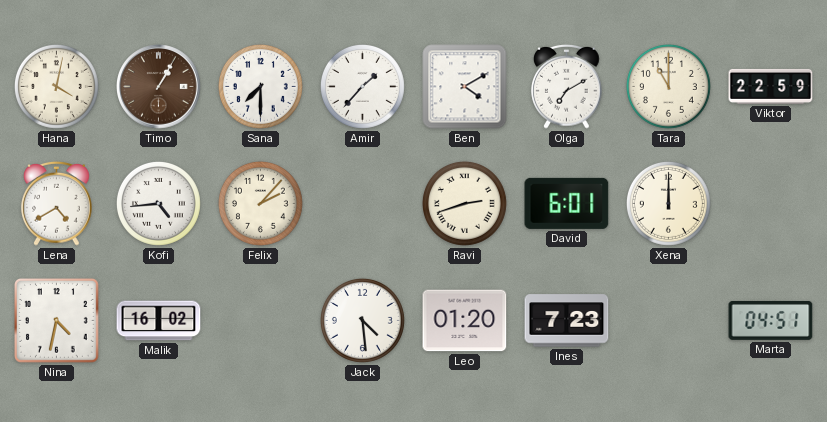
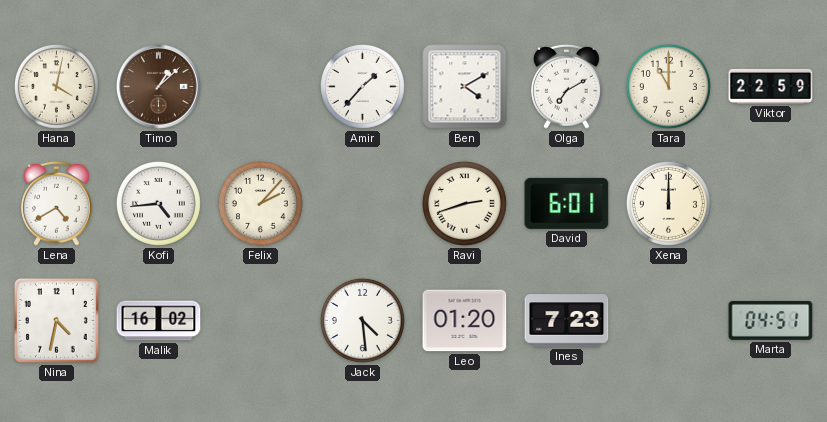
Timo: 1:05 -> 1:08
Sana: 7:30 -> none
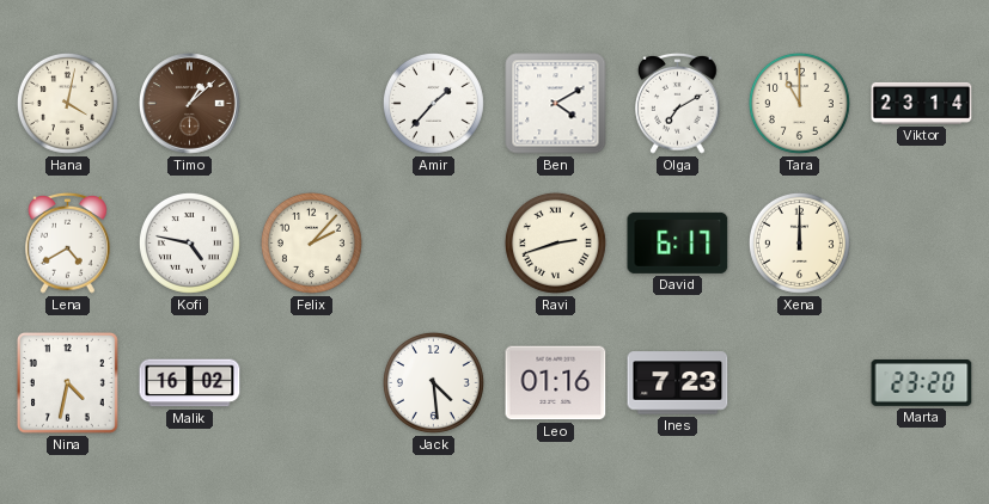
Viktor: 22:59 -> 23:14
Kofi: 4:44 -> 4:47
David: 6:01 -> 6:17
Leo: 01:20 -> 01:16
Marta: 04:51 -> 23:20
